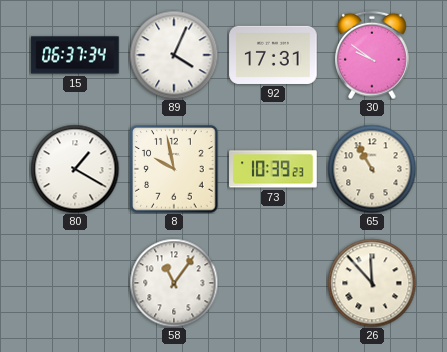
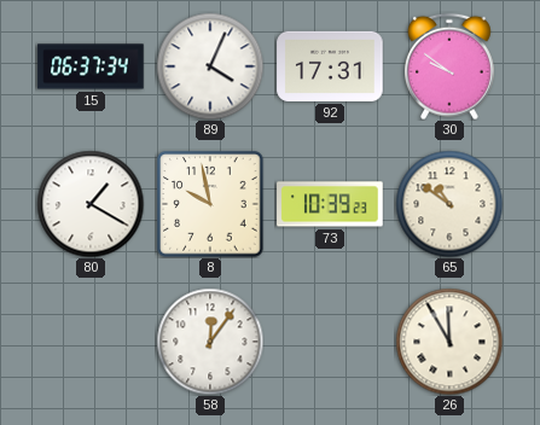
65: 10:55 -> 10:51
58: 11:06 -> 12:06
26: 11:53 -> 11:55
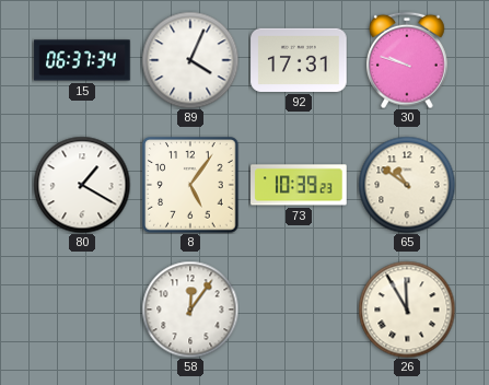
30: 9:51 -> 9:48
8: 9:58 -> 5:06
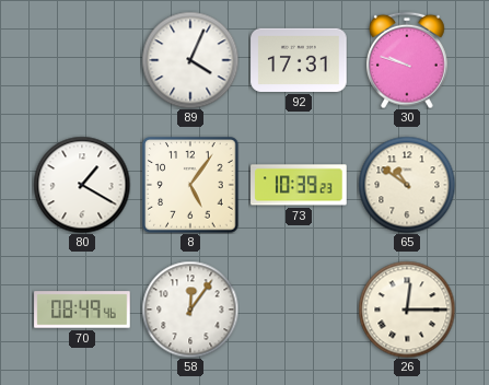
15: 06:37 -> none
70: none -> 08:49
26: 11:55 -> 12:15
